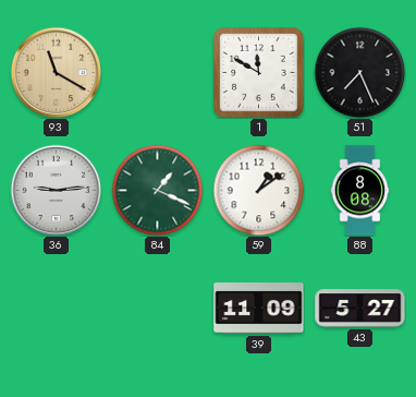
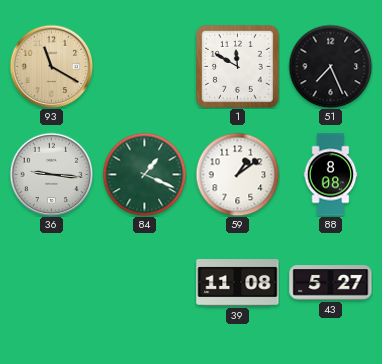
36: 9:14 -> 9:16
39: 11:09 -> 11:08
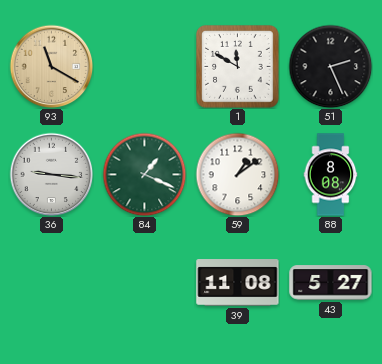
51: 7:26 -> 2:26
